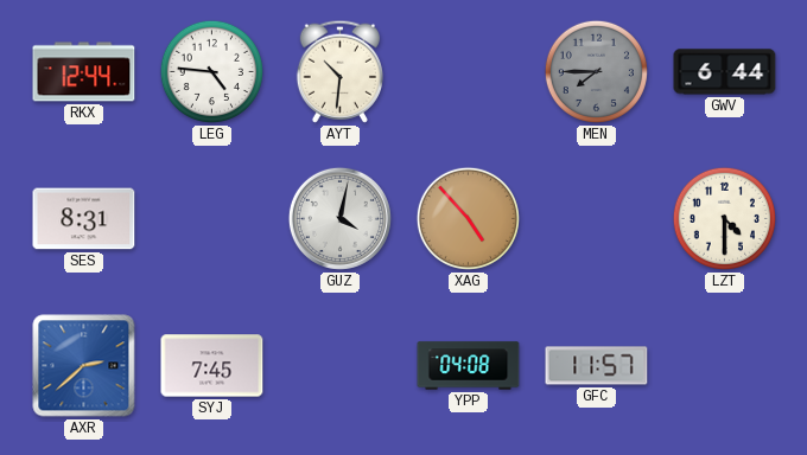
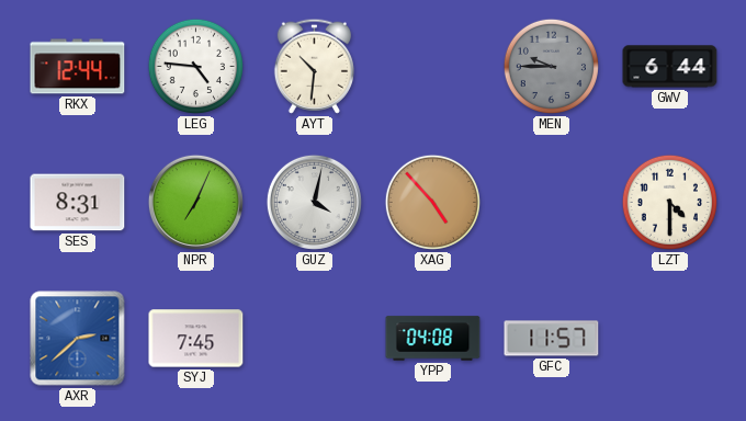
MEN: 7:45 -> 9:45
NPR: none -> 7:04
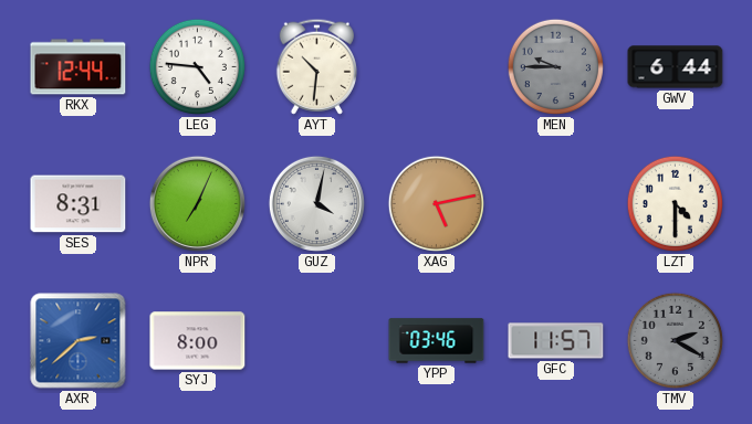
XAG: 4:53 -> 5:13
SYJ: 7:45 -> 8:00
YPP: 04:08 -> 03:46
TMV: none -> 2:20
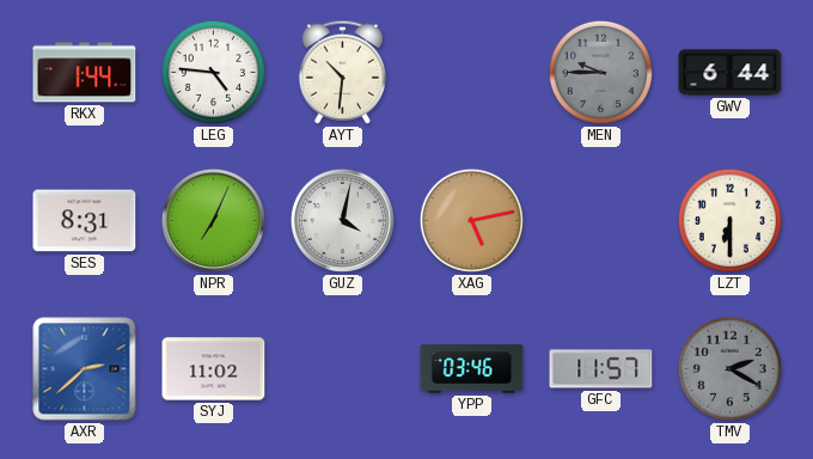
RKX: 12:44 -> 1:44
LZT: 4:30 -> 6:30
SYJ: 8:00 -> 11:02
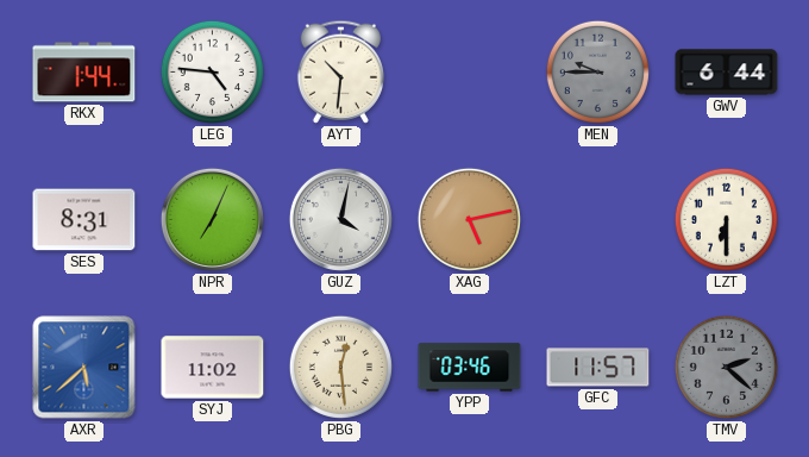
AXR: 2:38 -> 5:38
PBG: none -> 12:29
TMV: 2:20 -> 2:22
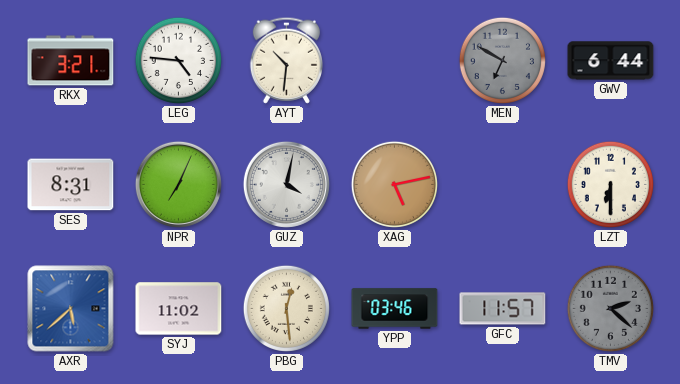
RKX: 1:44 -> 3:21
MEN: 9:45 -> 6:50
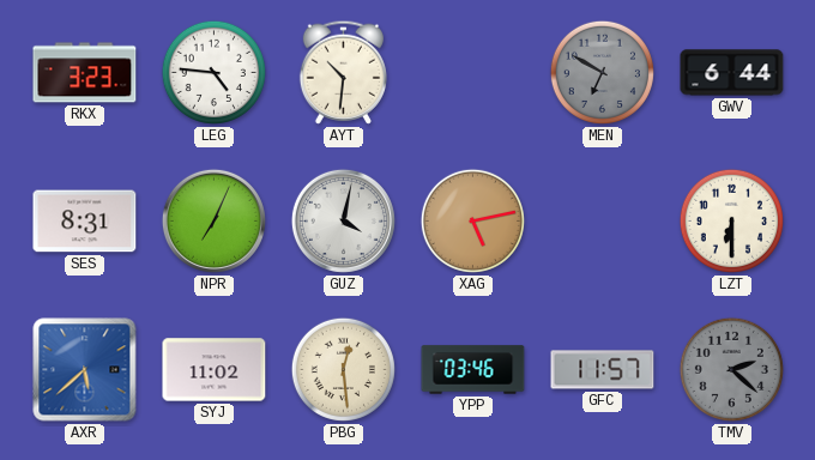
RKX: 3:21 -> 3:23
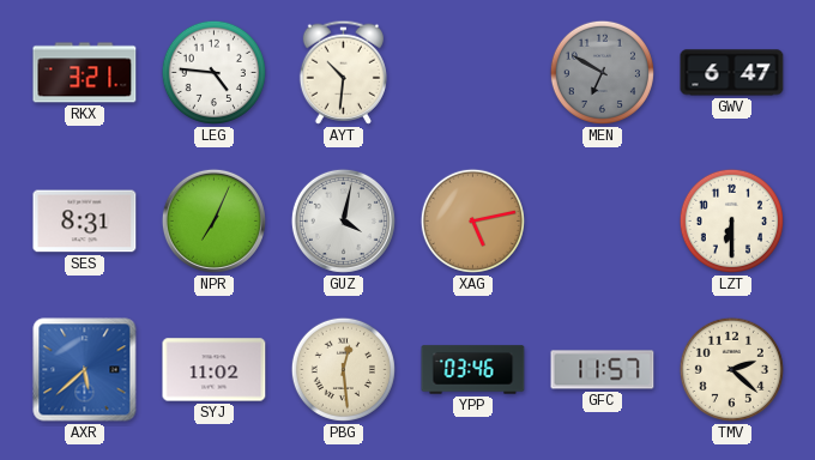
RKX: 3:23 -> 3:21
GWV: 6:44 -> 6:47
TMV dial: grey -> cream
